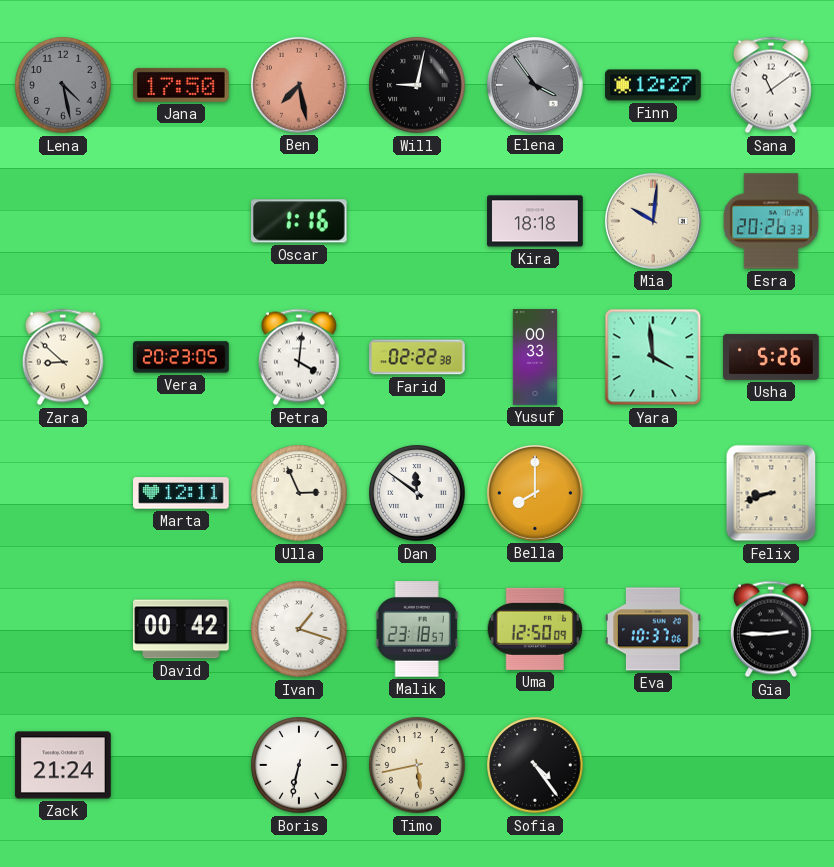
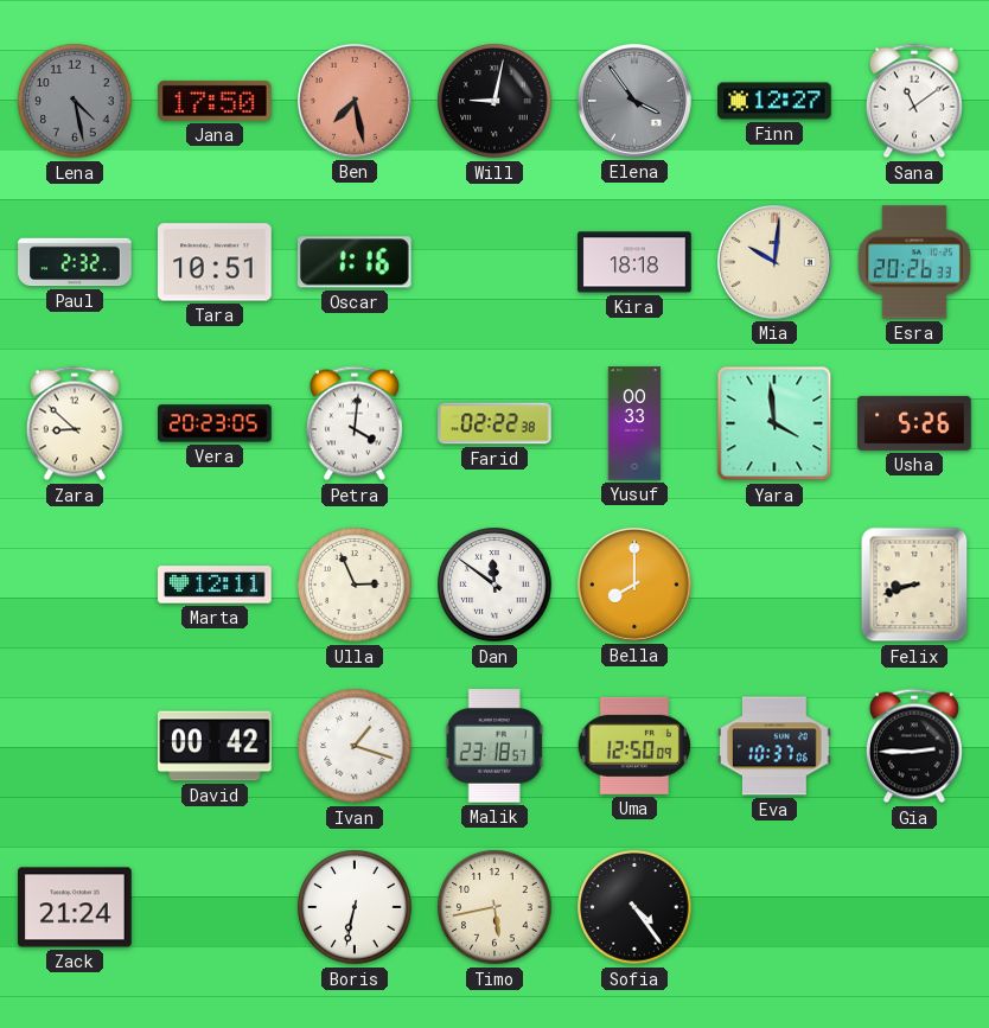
Paul: none -> 2:32
Tara: none -> 10:51
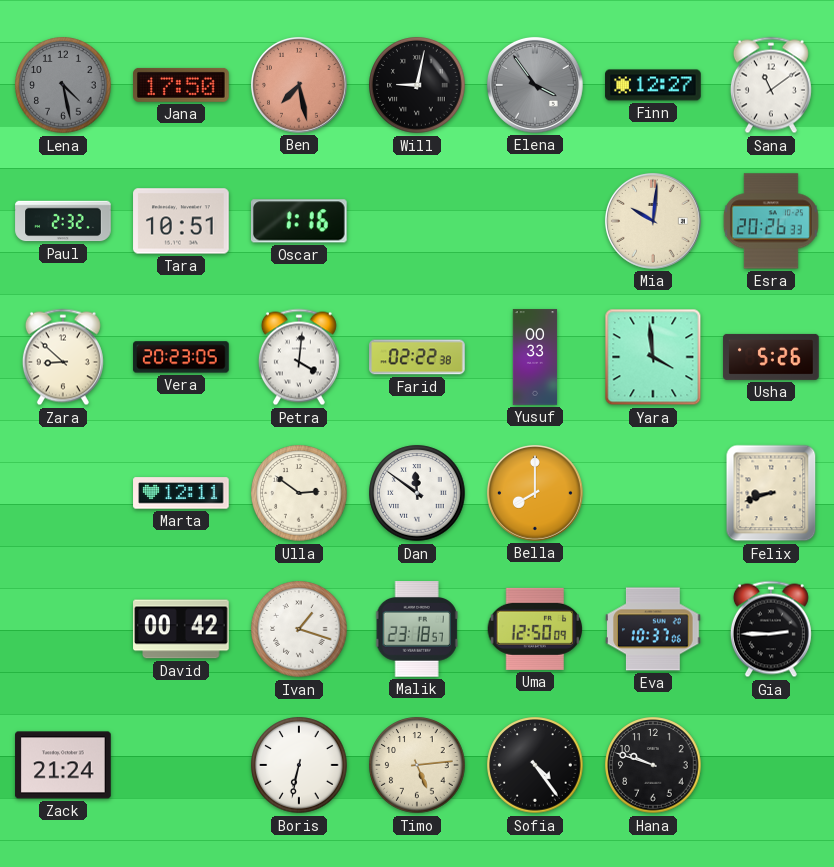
Kira: 18:18 -> none
Ulla: 2:56 -> 2:51
Timo: 5:43 -> 5:14
Hana: none -> 9:48
